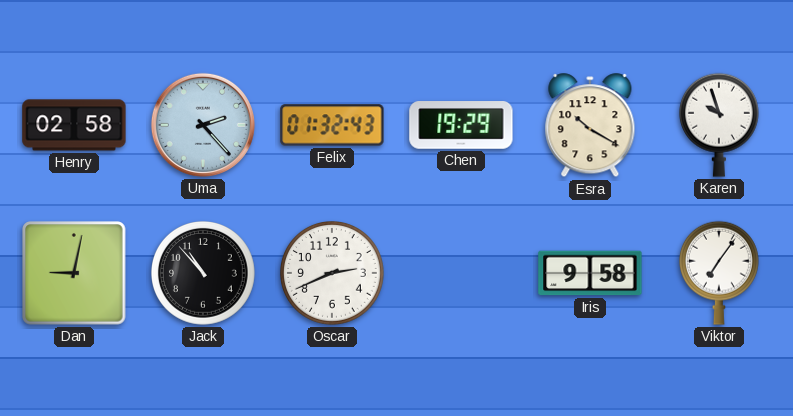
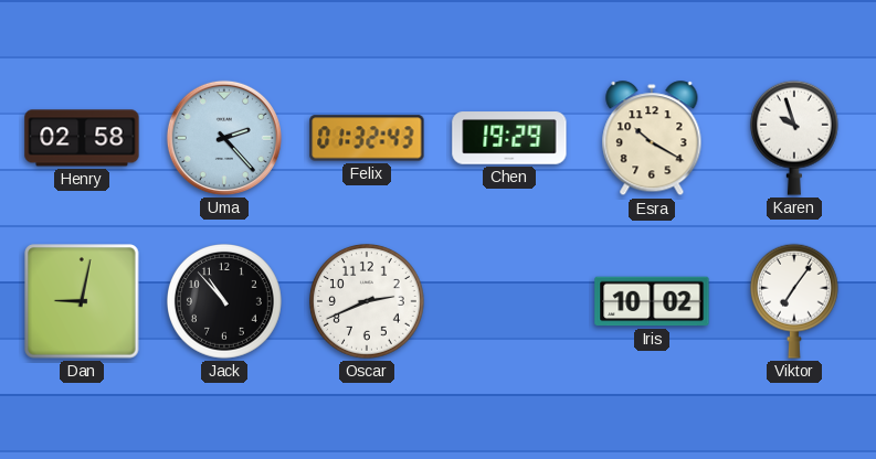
Iris: 9:58 -> 10:02
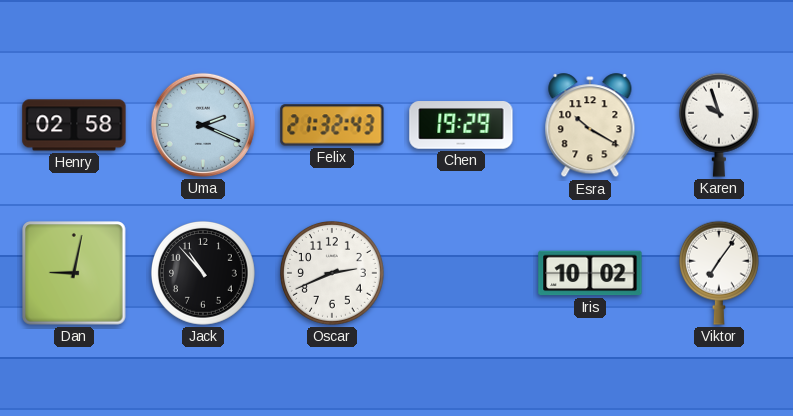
Uma: 2:23 -> 2:19
Felix: 01:32 -> 21:32
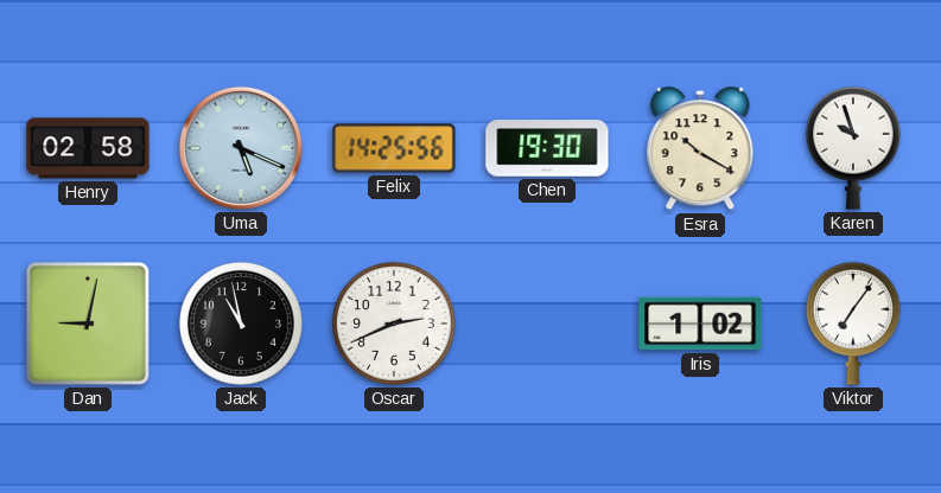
Uma: 2:19 -> 5:19
Felix: 21:32 -> 14:25
Chen: 19:29 -> 19:30
Jack: 10:53 -> 10:58
Iris: 10:02 -> 1:02
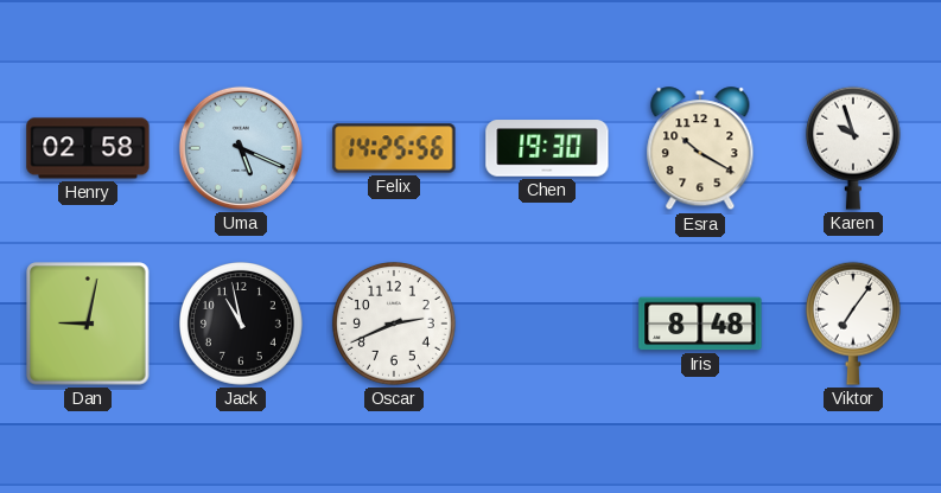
Iris: 1:02 -> 8:48
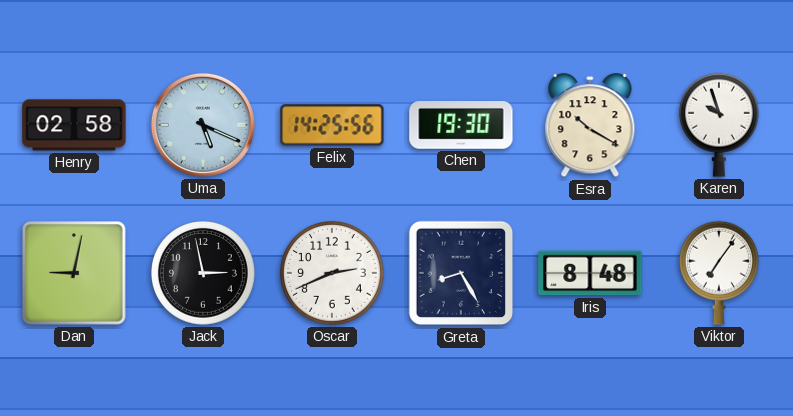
Jack: 10:58 -> 2:58
Greta: none -> 8:25
